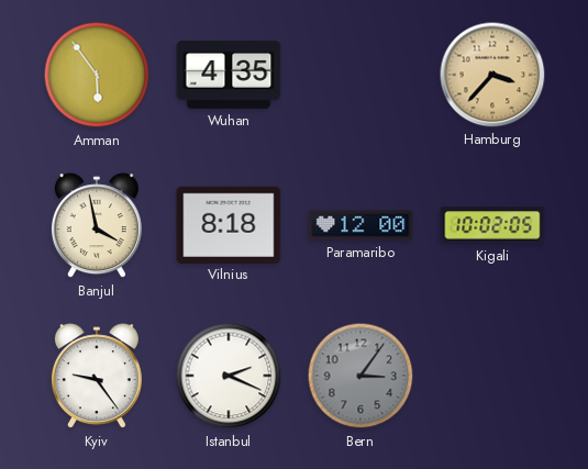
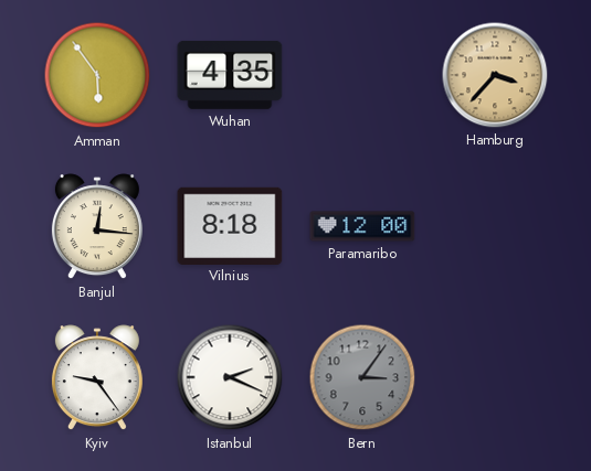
Banjul: 3:58 -> 12:16
Kigali: 10:02 -> none
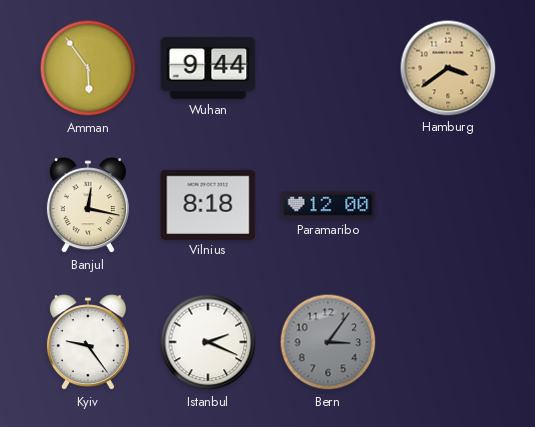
Wuhan: 4:35 -> 9:44
Hamburg: 3:37 -> 3:39
Banjul: 12:16 -> 12:17
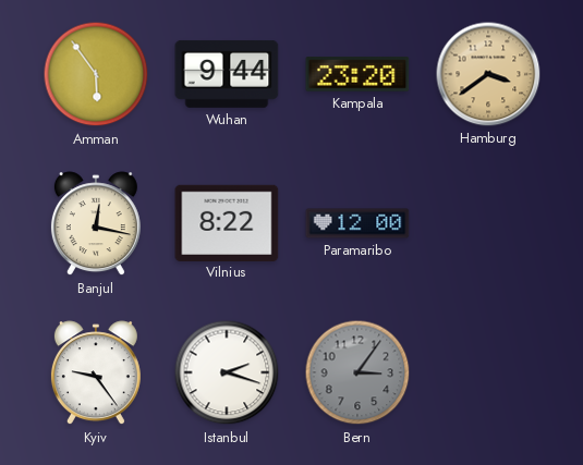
Kampala: none -> 23:20
Vilnius: 8:18 -> 8:22
Istanbul: 2:19 -> 2:18
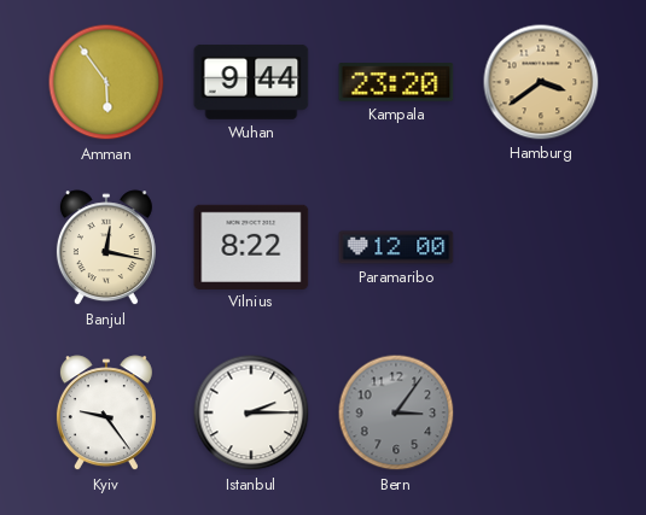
Istanbul: 2:18 -> 2:15
